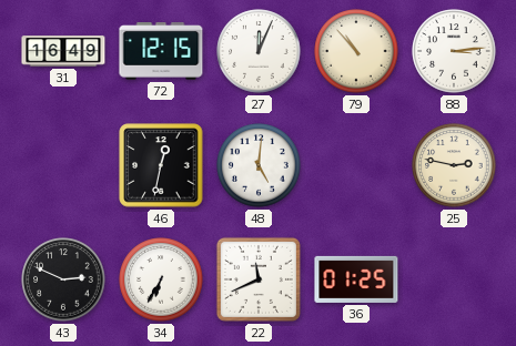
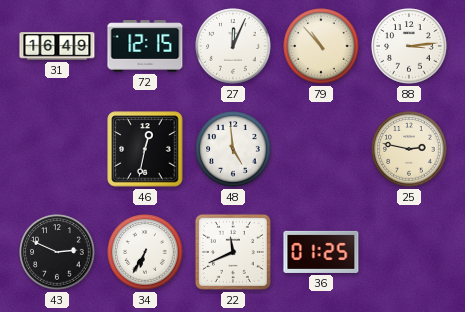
48: 5:01 -> 4:59
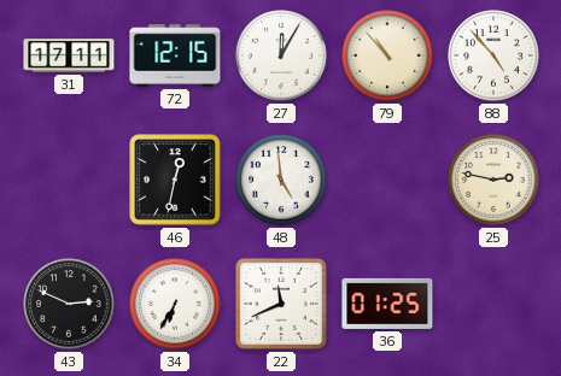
31: 16:49 -> 17:11
27: 12:04 -> 12:05
88: 3:14 -> 4:53
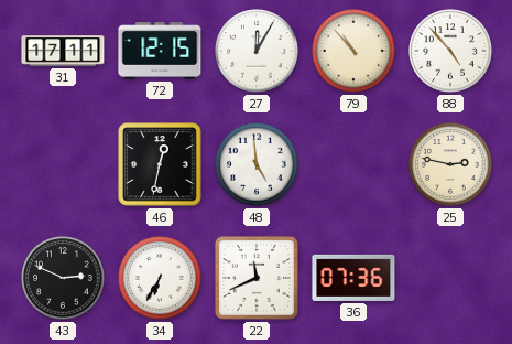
36: 01:25 -> 07:36
